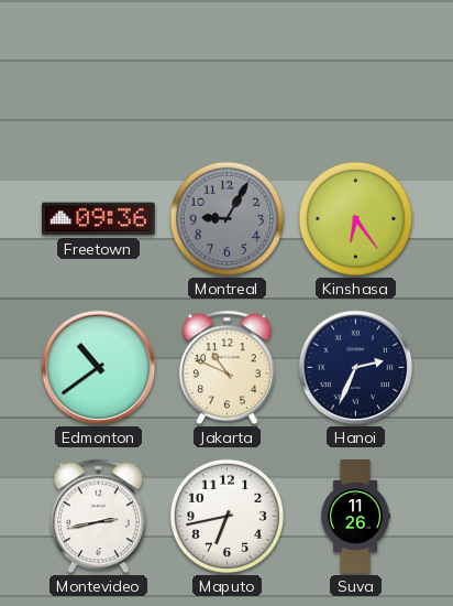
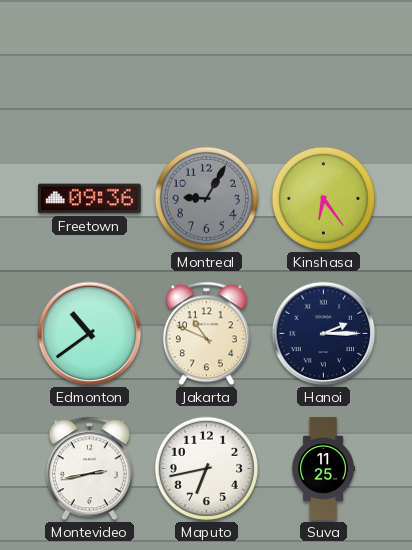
Hanoi: 2:34 -> 2:15
Suva: 11:26 -> 11:25
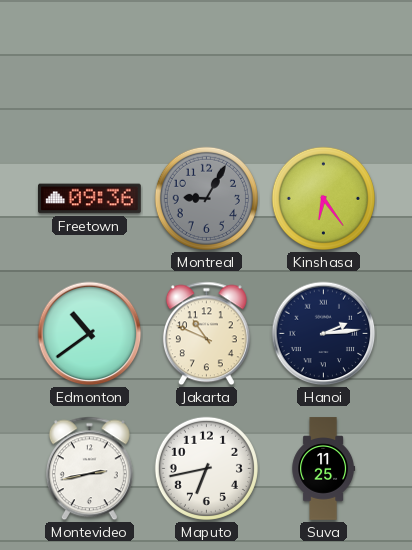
Hanoi: 2:15 -> 2:14
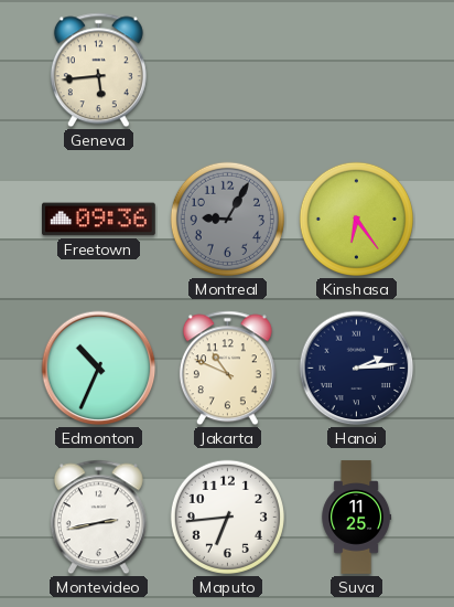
Geneva: none -> 5:44
Edmonton: 10:39 -> 10:34
Maputo: 6:43 -> 6:44
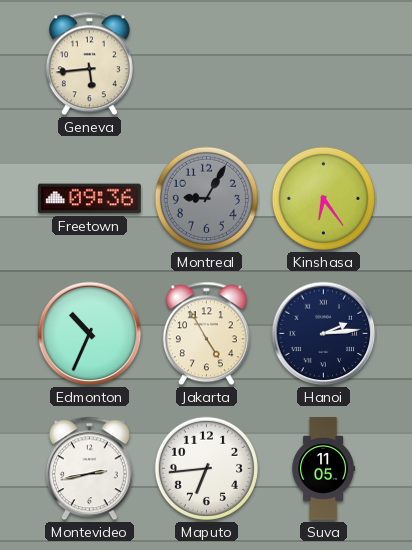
Jakarta: 10:49 -> 4:55
Suva: 11:25 -> 11:05
